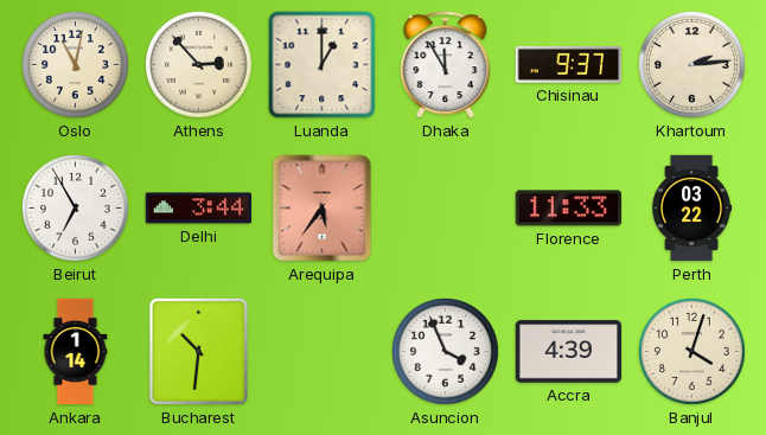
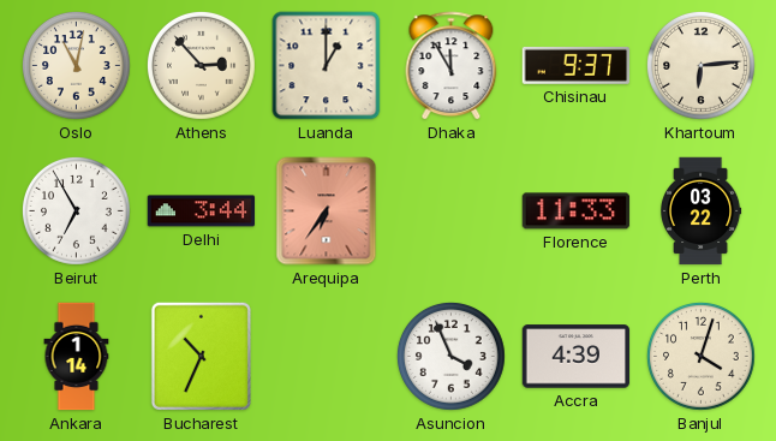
Khartoum: 2:14 -> 6:14
Arequipa: 5:36 -> 6:36
Bucharest: 10:31 -> 10:34
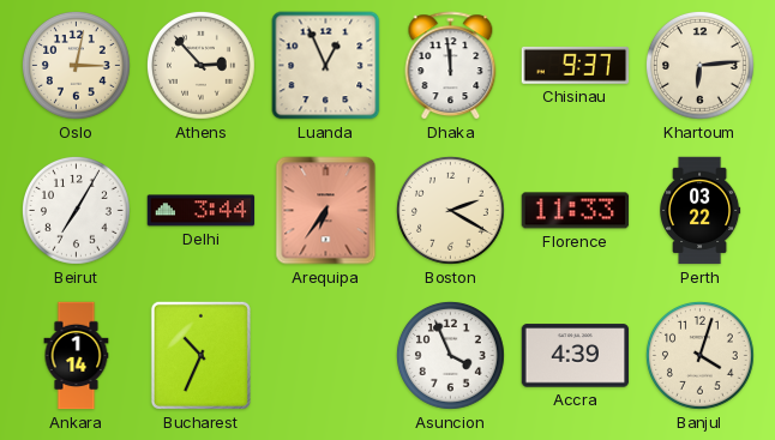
Oslo: 11:02 -> 3:02
Luanda: 1:00 -> 12:56
Dhaka: 11:55 -> 11:59
Beirut: 6:55 -> 7:05
Boston: none -> 2:20
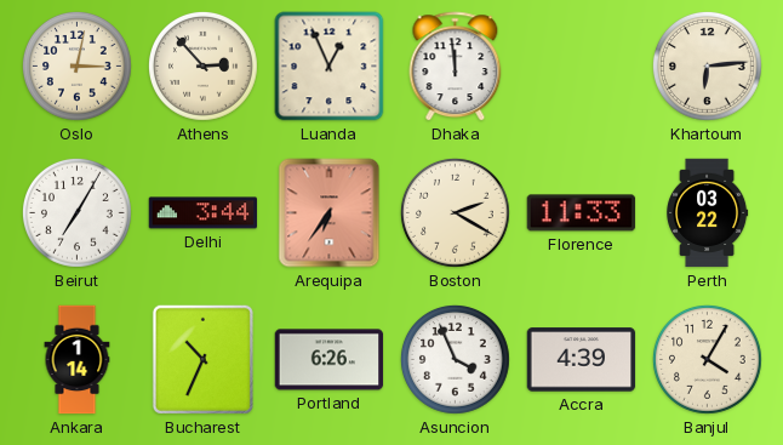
Chisinau: 9:37 -> none
Portland: none -> 6:26
Banjul: 4:03 -> 4:05
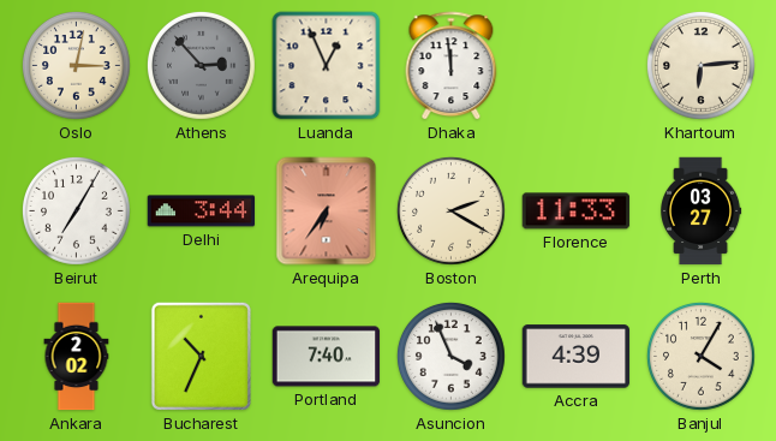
Athens dial: cream -> grey
Perth: 03:22 -> 03:27
Ankara: 1:14 -> 2:02
Portland: 6:26 -> 7:40
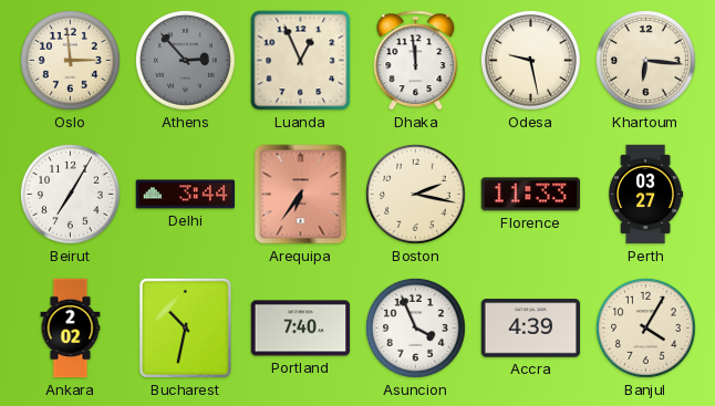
Oslo: 3:02 -> 2:59
Odesa: none -> 9:28
Khartoum: 6:14 -> 6:16
Boston: 2:20 -> 2:17
Bucharest: 10:34 -> 10:32
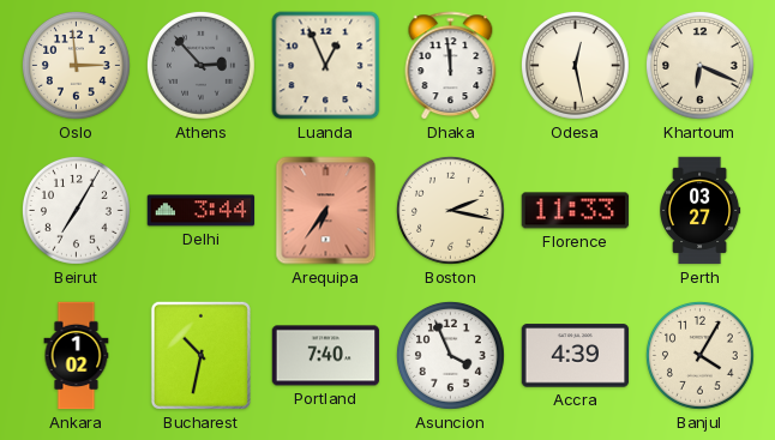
Odesa: 9:28 -> 12:28
Khartoum: 6:16 -> 6:19
Ankara: 2:02 -> 1:02
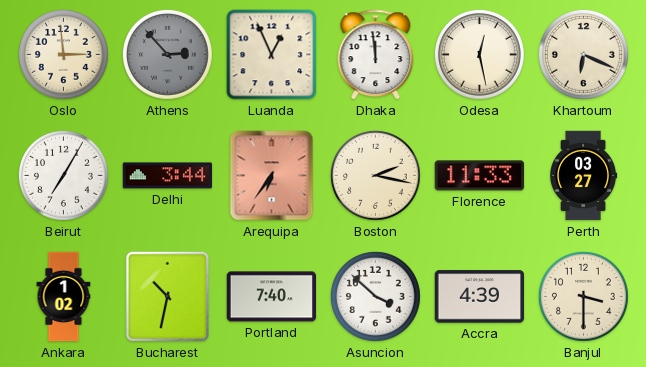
Asuncion: 3:56 -> 3:52
Banjul: 4:05 -> 3:30
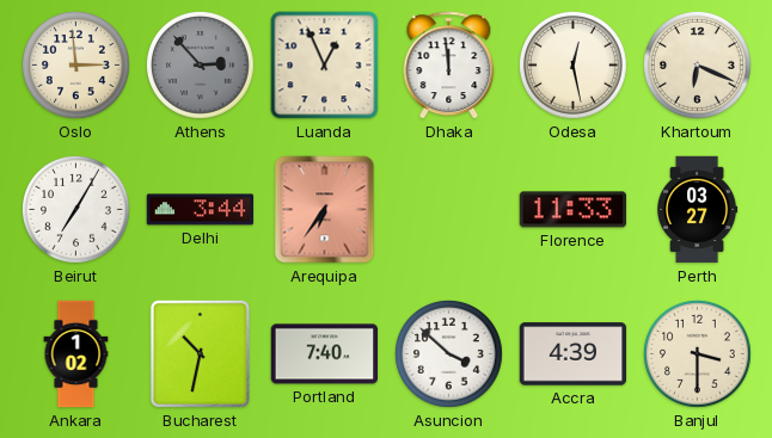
Boston: 2:17 -> none
